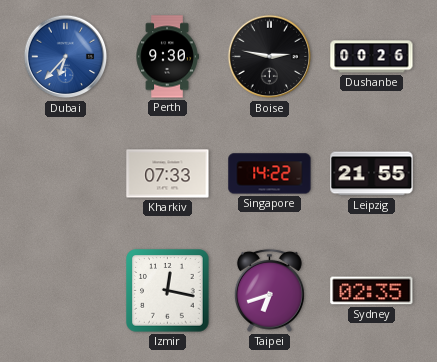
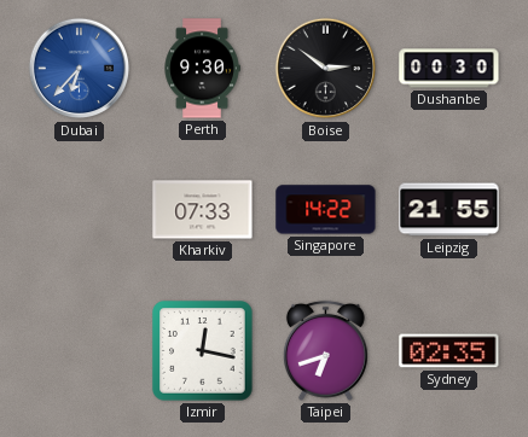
Boise: 2:47 -> 2:51
Dushanbe: 00:26 -> 00:30
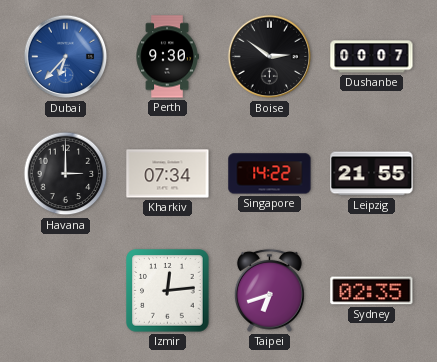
Dushanbe: 00:30 -> 00:07
Havana: none -> 3:00
Kharkiv: 07:33 -> 07:34
Izmir: 12:17 -> 12:14
